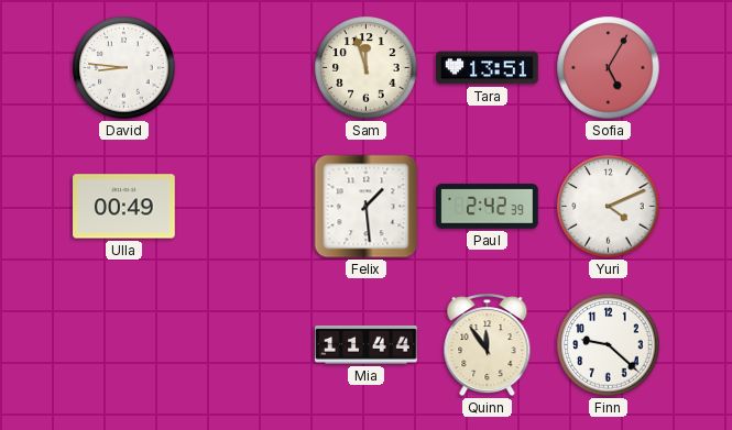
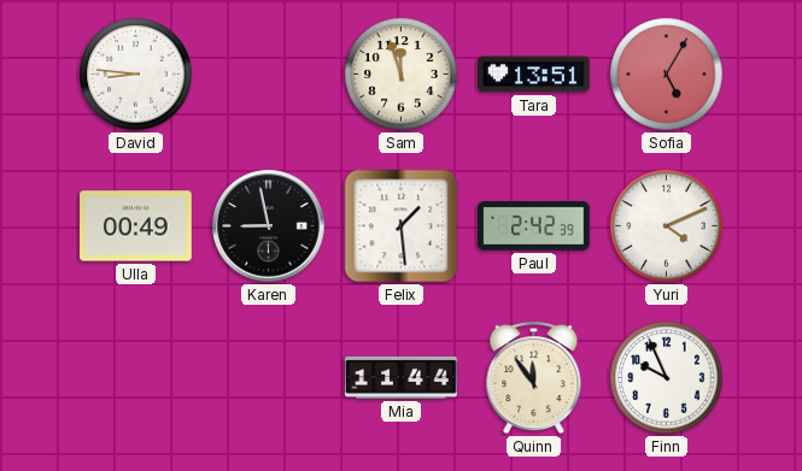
Karen: none -> 8:58
Finn: 9:22 -> 9:56
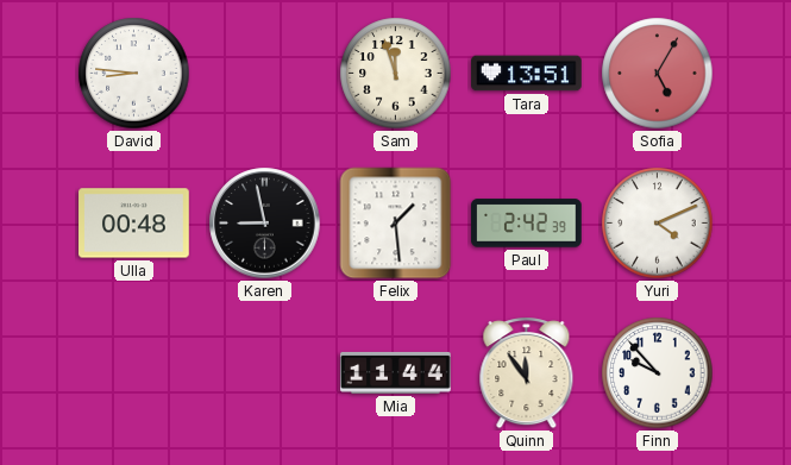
Ulla: 00:49 -> 00:48
Finn: 9:56 -> 9:53
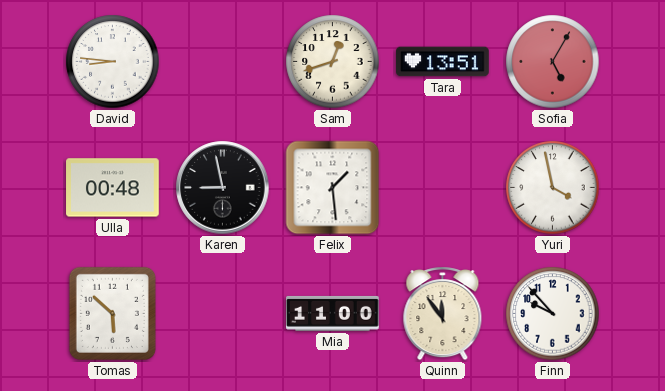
Sam: 11:57 -> 12:42
Paul: 2:42 -> none
Yuri: 4:11 -> 3:58
Tomas: none -> 5:52
Mia: 11:44 -> 11:00
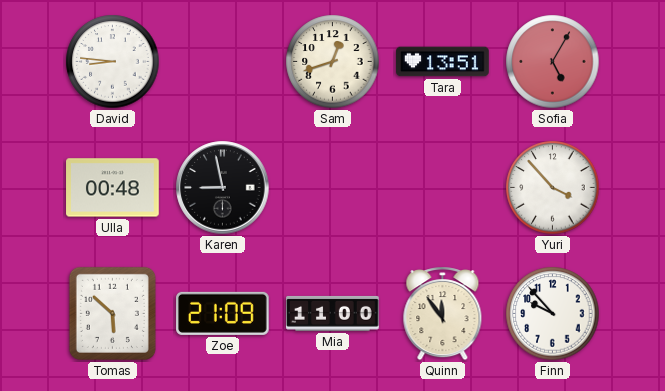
Felix: 1:29 -> none
Yuri: 3:58 -> 3:53
Zoe: none -> 21:09
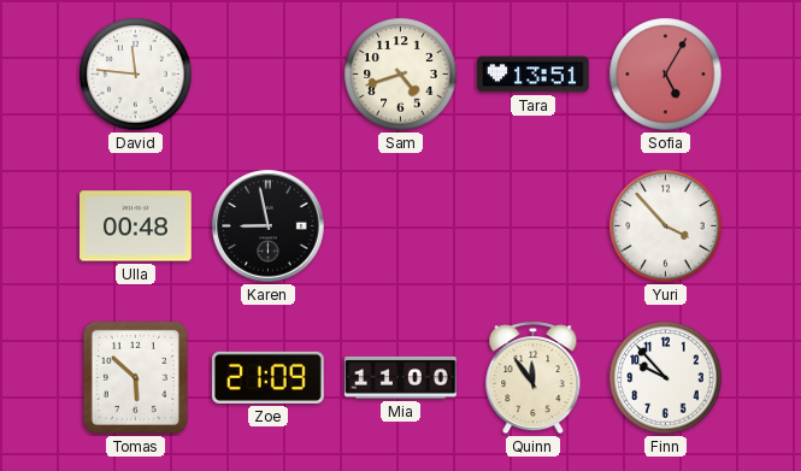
David: 8:46 -> 11:46
Sam: 12:42 -> 4:42
